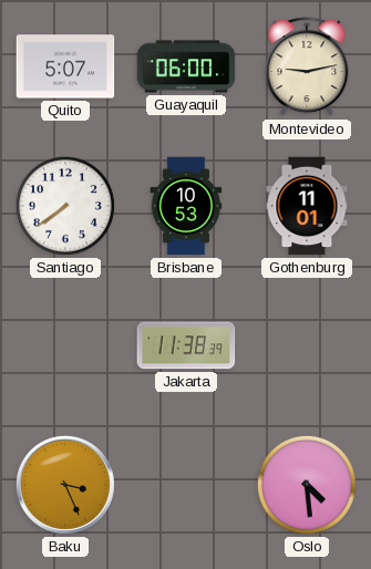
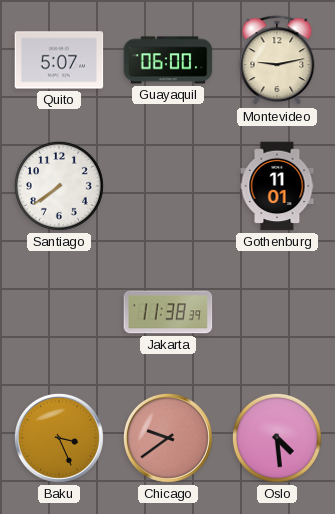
Brisbane: 10:53 -> none
Chicago: none -> 9:39
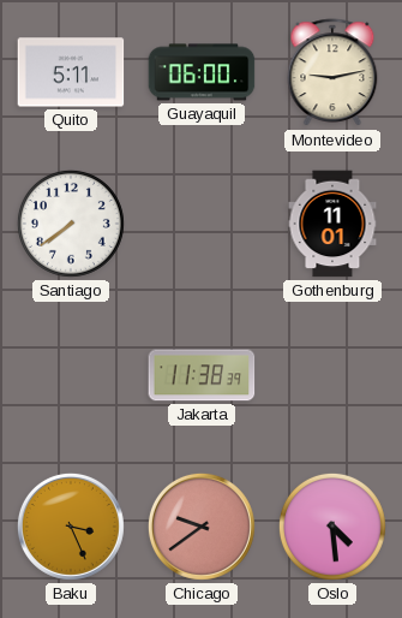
Quito: 5:07 -> 5:11
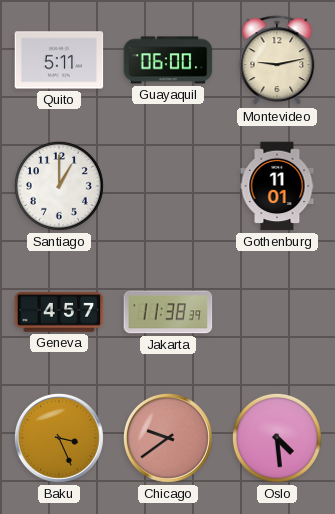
Santiago: 7:39 -> 1:00
Geneva: none -> 4:57
